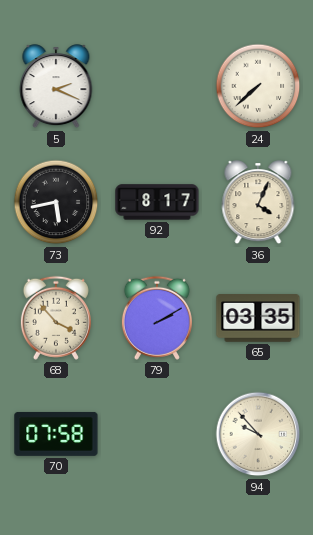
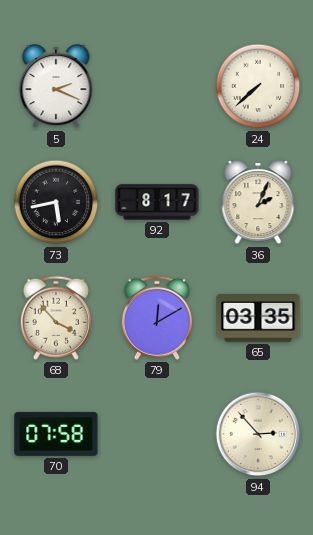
36: 4:04 -> 2:04
79: 2:10 -> 12:10
94: 9:53 -> 2:53
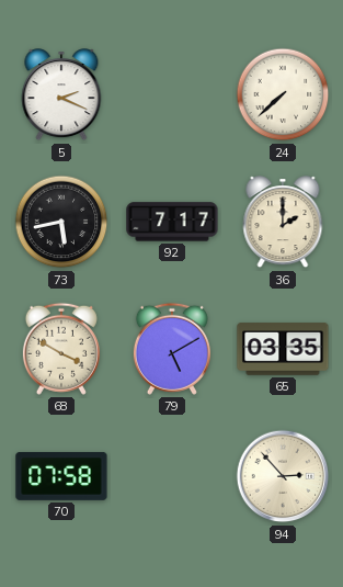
92: 8:17 -> 7:17
36: 2:04 -> 2:00
68: 3:53 -> 3:50
79: 12:10 -> 5:10
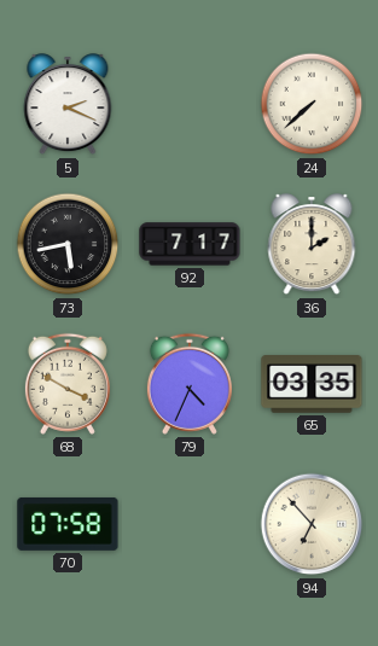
79: 5:10 -> 4:34
94: 2:53 -> 6:53
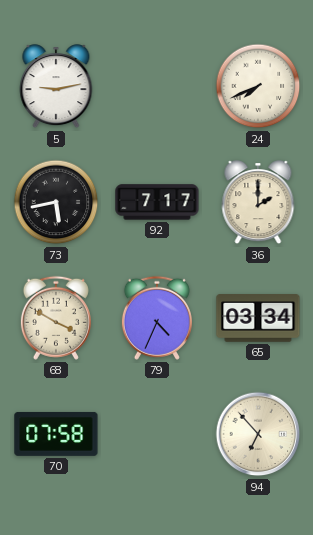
5: 2:19 -> 9:13
24: 7:38 -> 7:41
65: 03:35 -> 03:34
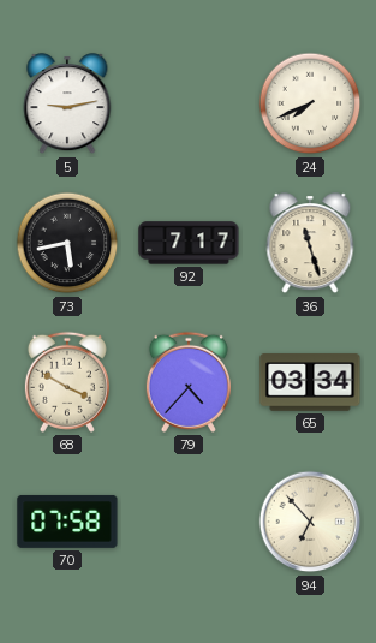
36: 2:00 -> 11:27
79: 4:34 -> 4:37
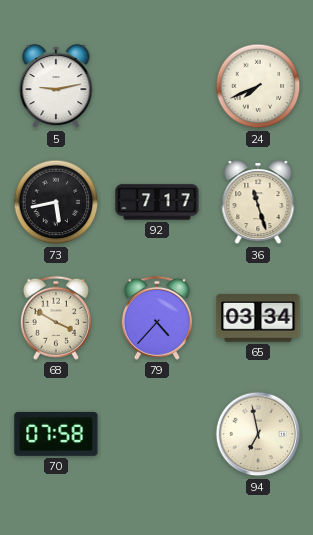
94: 6:53 -> 6:58
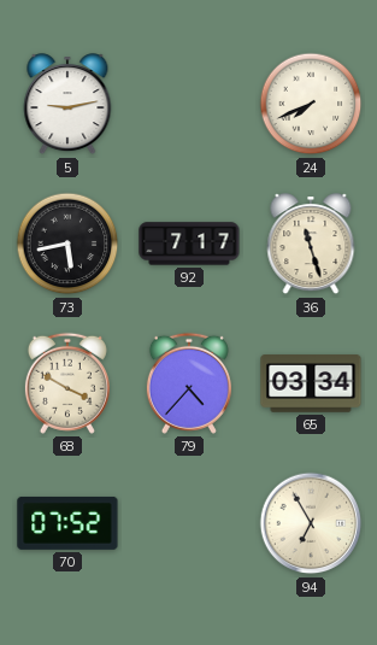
70: 07:58 -> 07:52
94: 6:58 -> 6:55
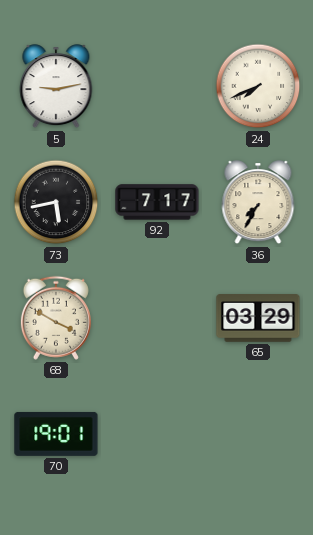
36: 11:27 -> 7:35
79: 4:37 -> none
65: 03:34 -> 03:29
70: 07:52 -> 19:01
94: 6:55 -> none
